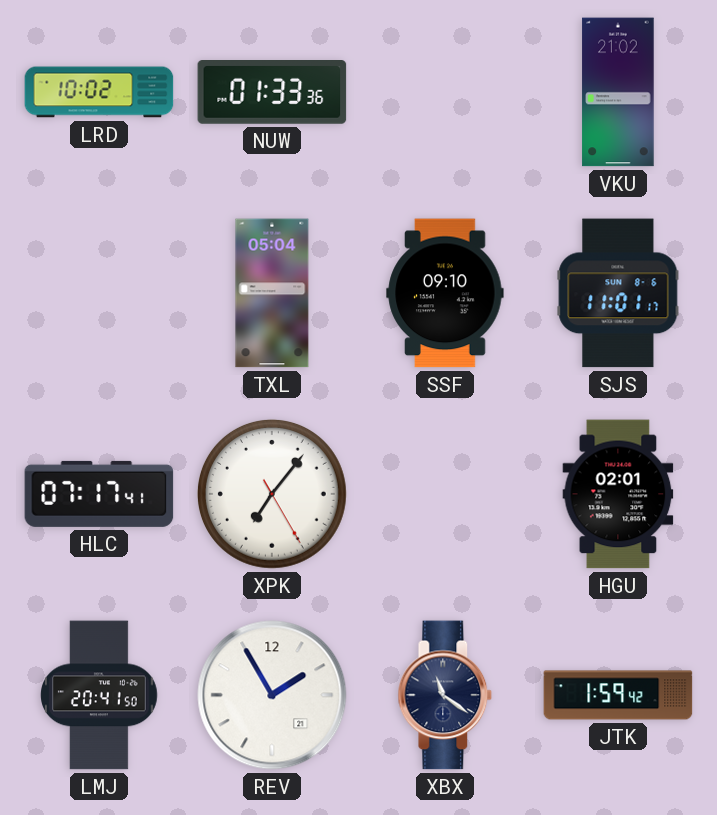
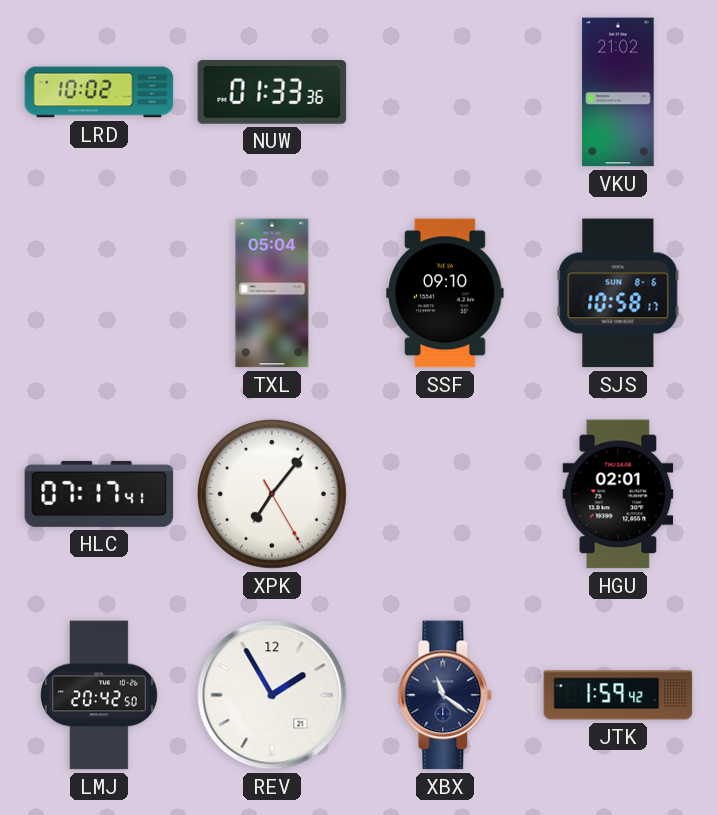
SJS: 11:01 -> 10:58
LMJ: 20:41 -> 20:42
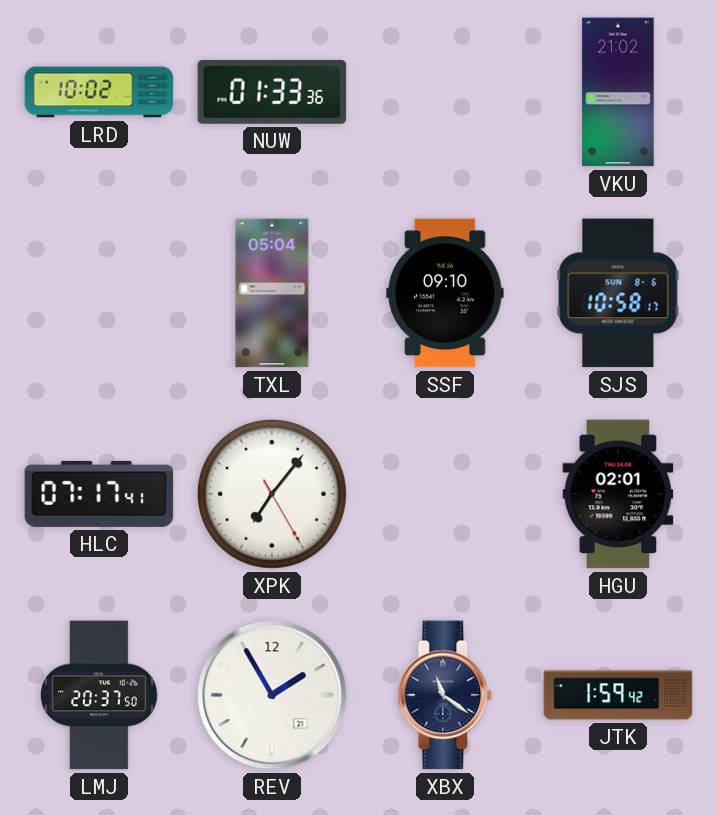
LMJ: 20:42 -> 20:37
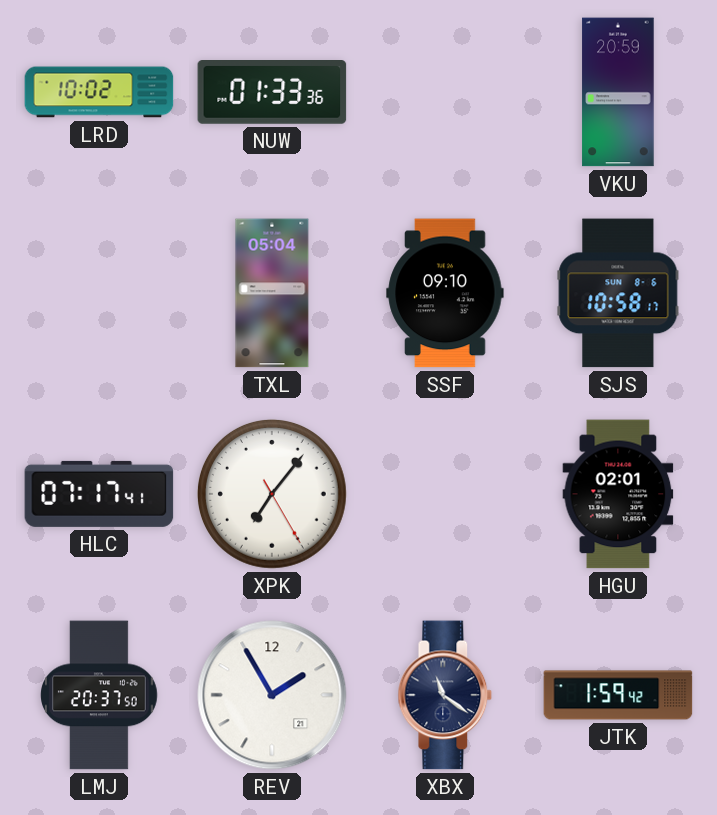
VKU: 21:02 -> 20:59
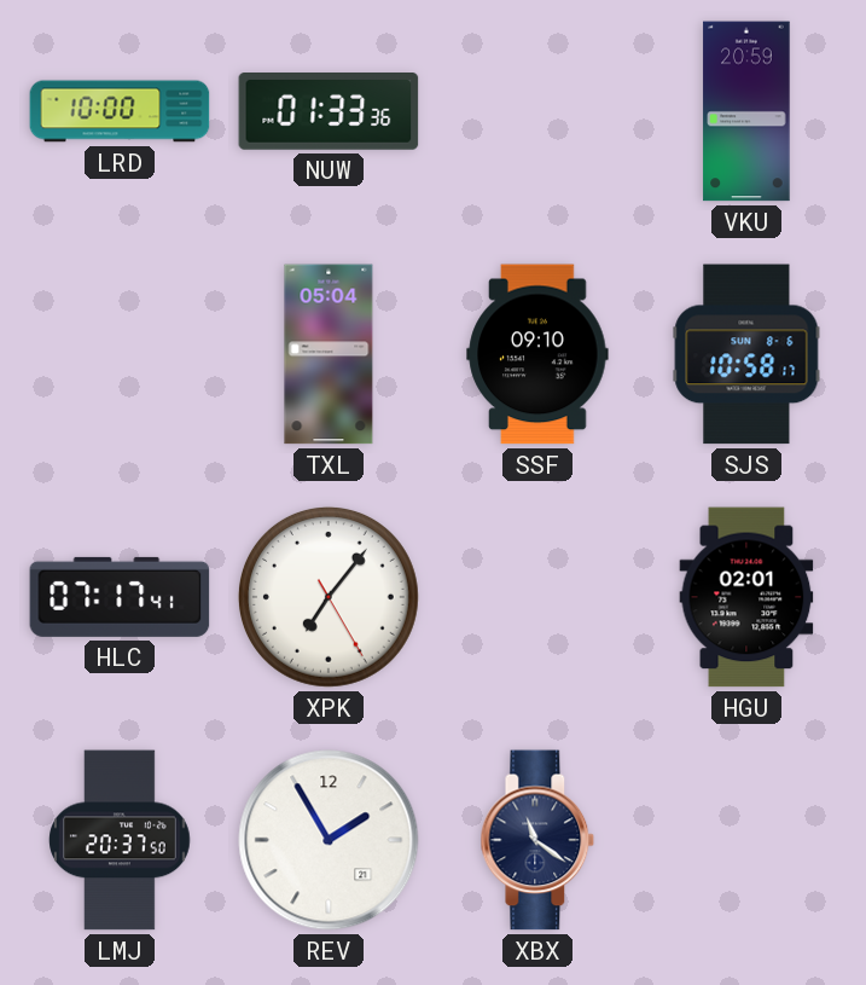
LRD: 10:02 -> 10:00
JTK: 1:59 -> none
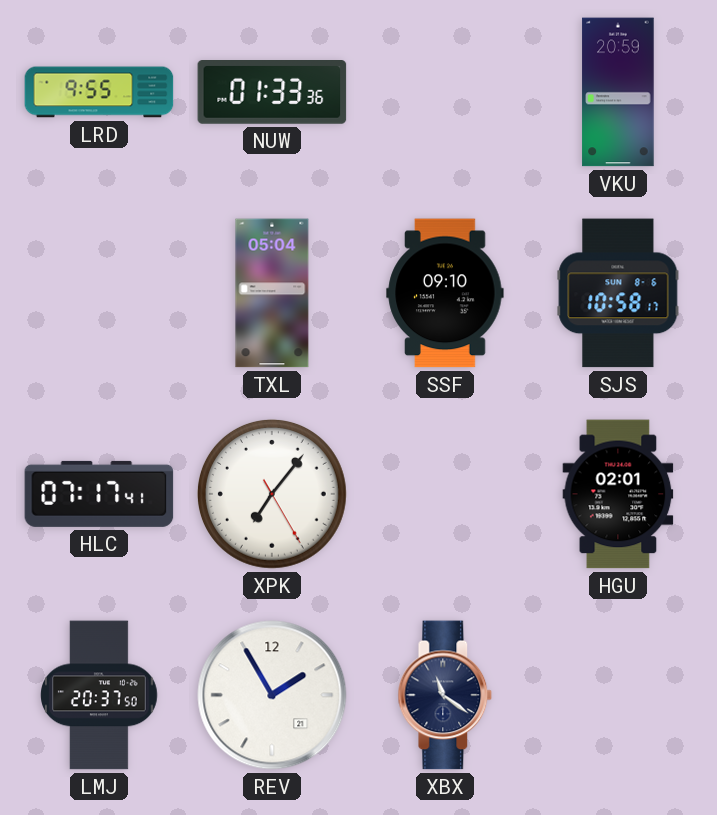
LRD: 10:00 -> 9:55
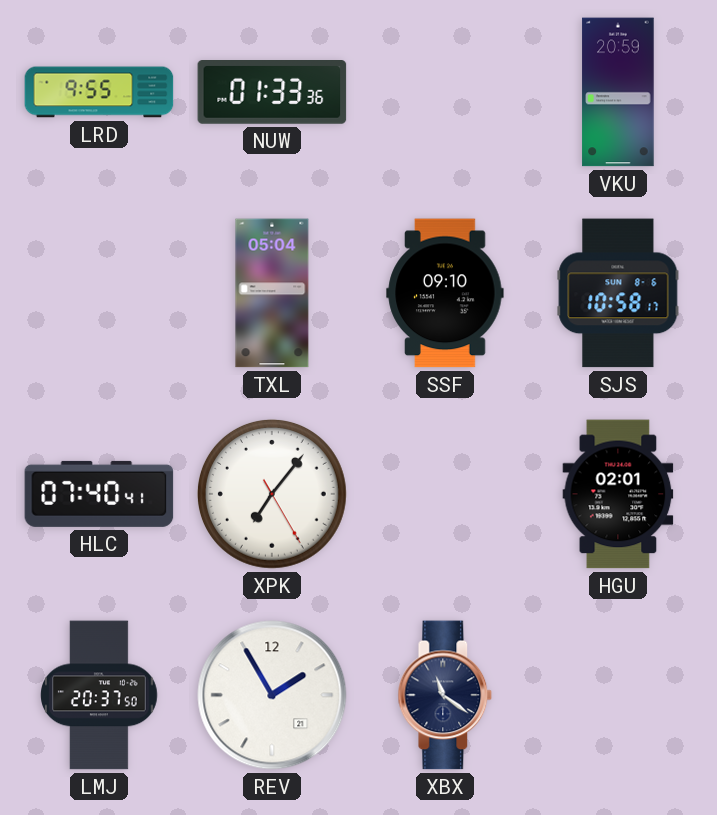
HLC: 07:17 -> 07:40
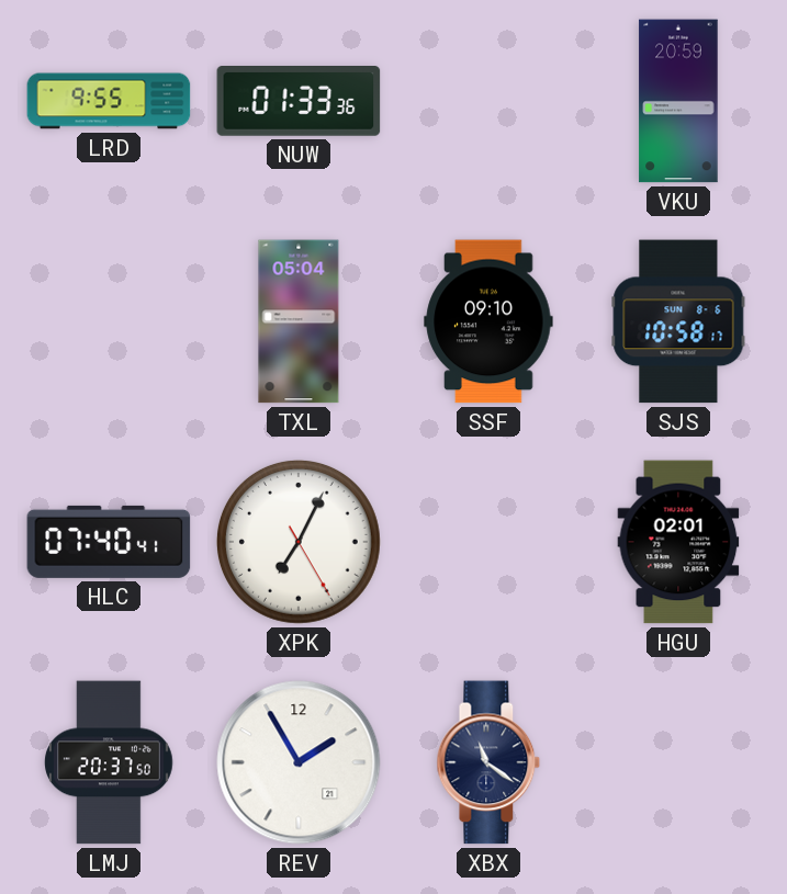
XPK: 7:06 -> 7:04
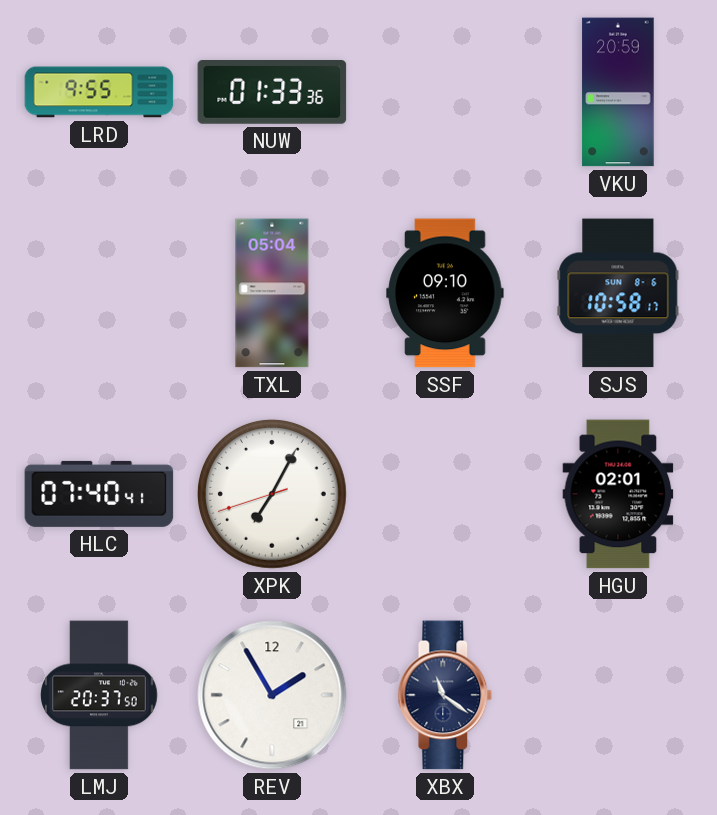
XPK: 7:04:25 -> 7:04:42
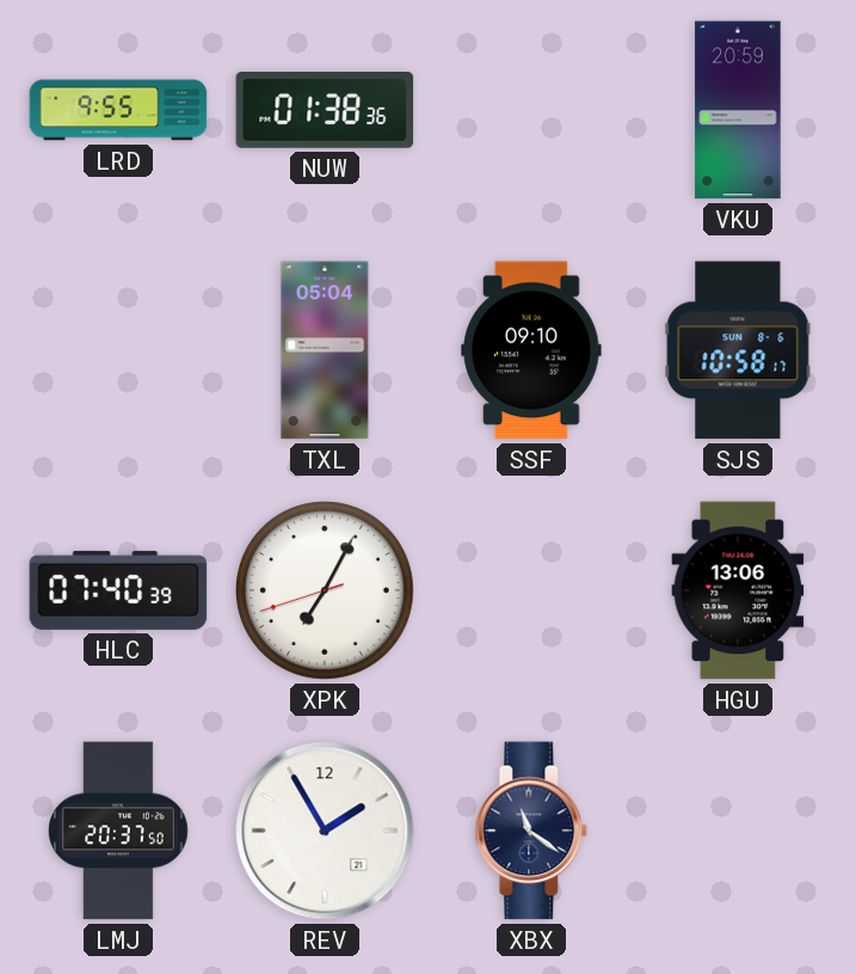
NUW: 01:33 -> 01:38
HLC: 07:40:41 -> 07:40:39
HGU: 02:01 -> 13:06
